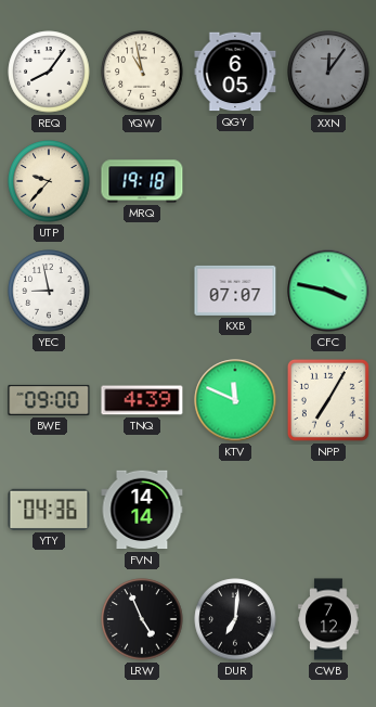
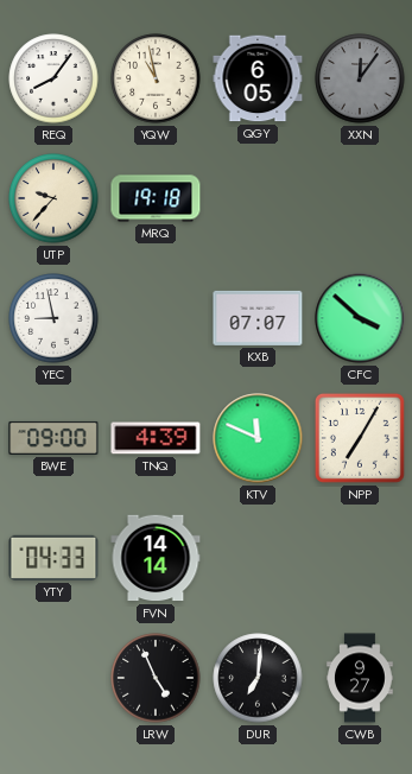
CFC: 3:47 -> 3:52
YTY: 04:36 -> 04:33
CWB: 7:12 -> 9:27
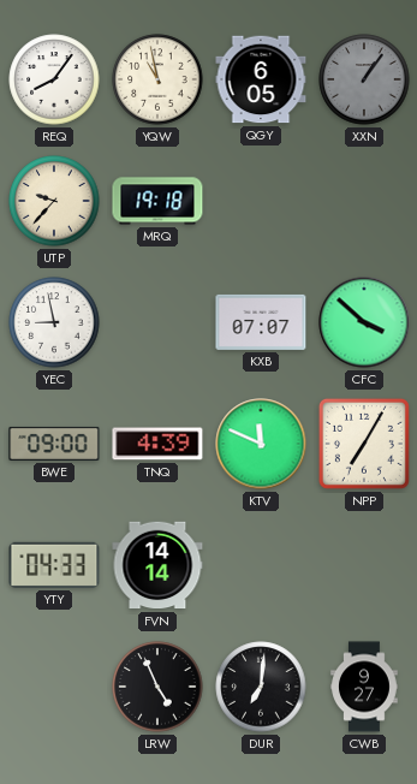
XXN: 12:06 -> 1:06
